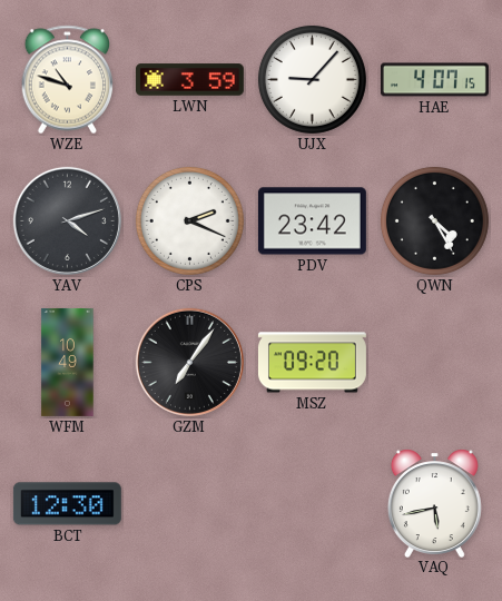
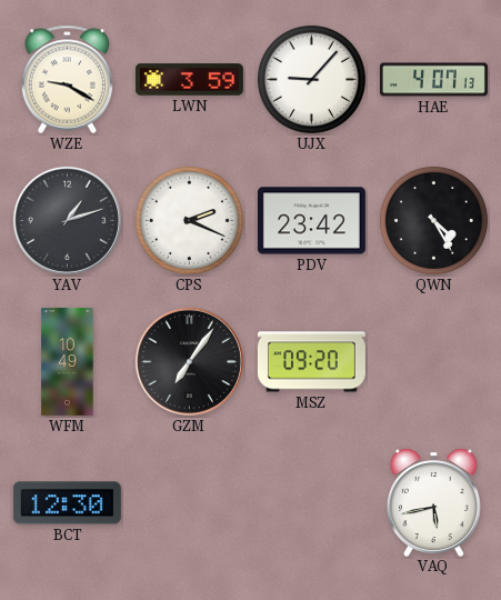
WZE: 10:48 -> 9:20
HAE: 4:07:15 -> 4:07:13
YAV: 4:12 -> 1:12
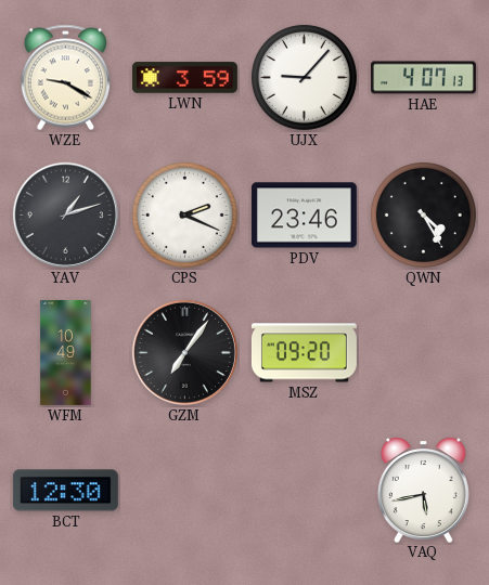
PDV: 23:42 -> 23:46
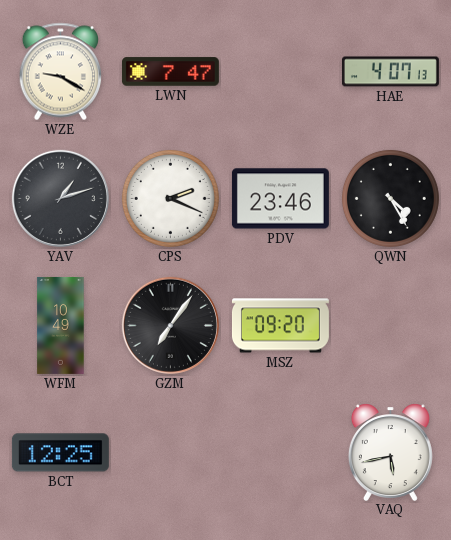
LWN: 3:59 -> 7:47
UJX: 9:07 -> none
BCT: 12:30 -> 12:25
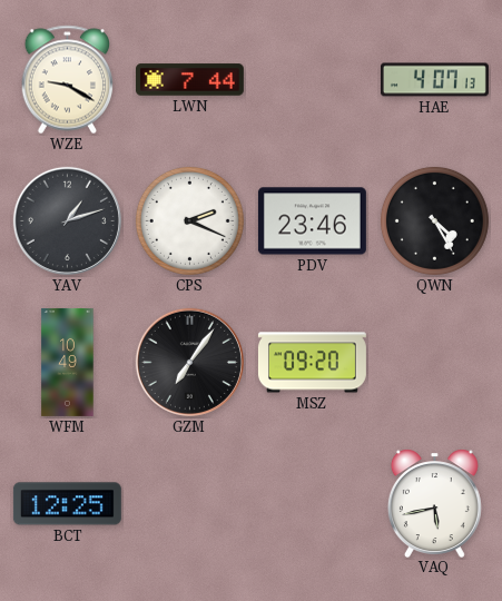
LWN: 7:47 -> 7:44
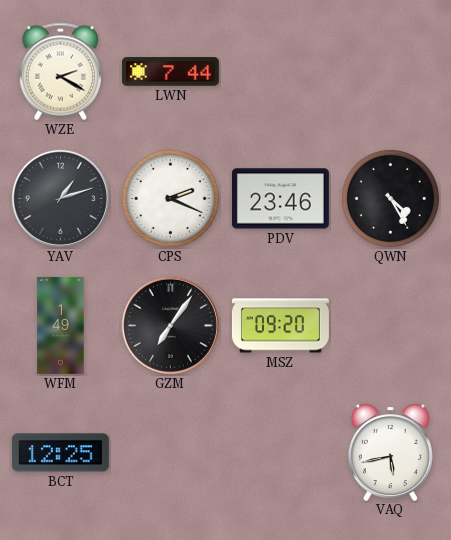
WZE: 9:20 -> 2:20
HAE: 4:07 -> none
WFM: 10:49 -> 1:49
